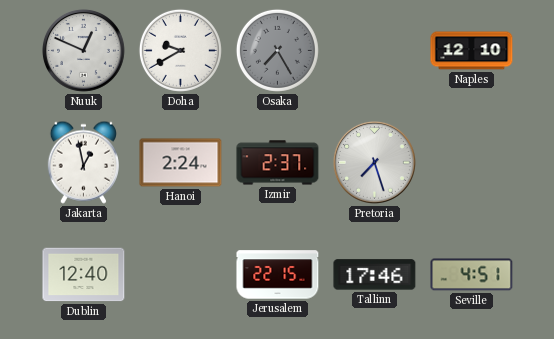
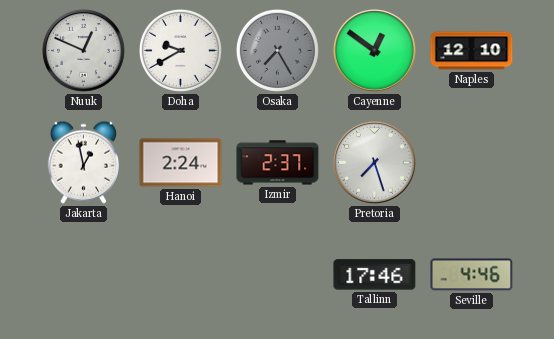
Cayenne: none -> 12:51
Dublin: 12:40 -> none
Jerusalem: 22:15 -> none
Seville: 4:51 -> 4:46
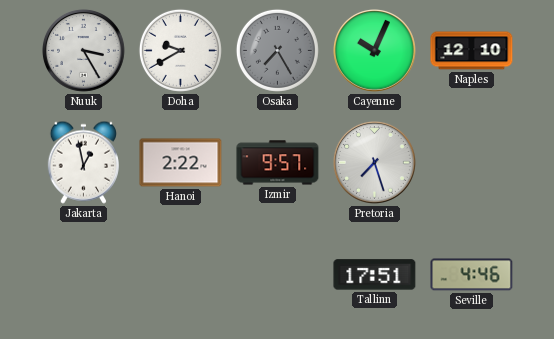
Nuuk: 12:49 -> 3:25
Cayenne: 12:51 -> 10:04
Hanoi: 2:24 -> 2:22
Izmir: 2:37 -> 9:57
Tallinn: 17:46 -> 17:51
